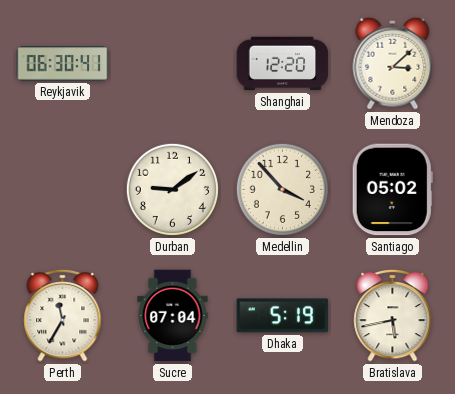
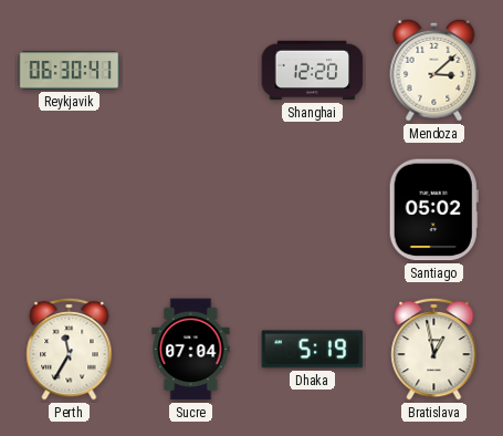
Durban: 9:09 -> none
Medellin: 3:53 -> none
Bratislava: 5:43 -> 12:58
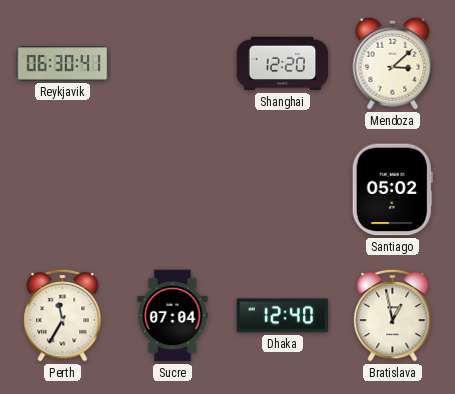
Dhaka: 5:19 -> 12:40
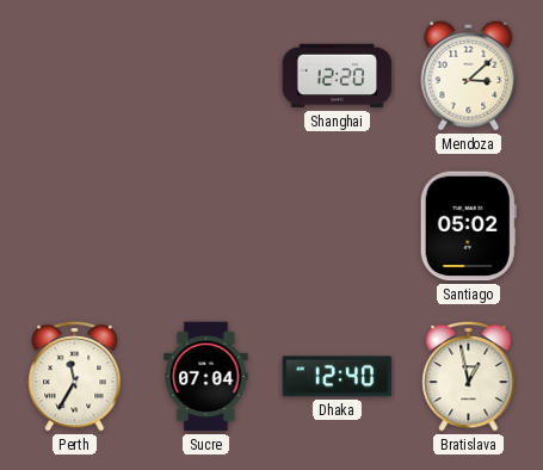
Reykjavik: 06:30 -> none
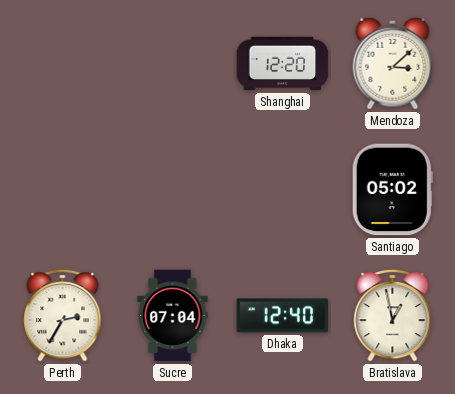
Perth: 11:35 -> 2:35
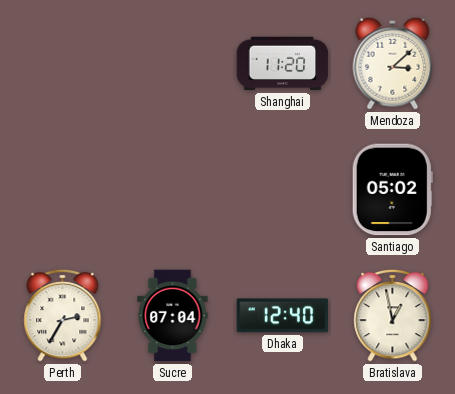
Shanghai: 12:20 -> 11:20
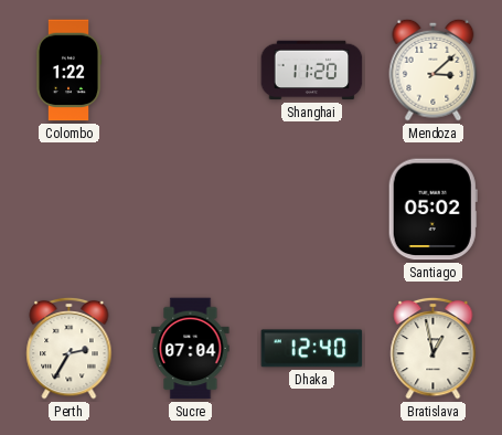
Colombo: none -> 1:22
